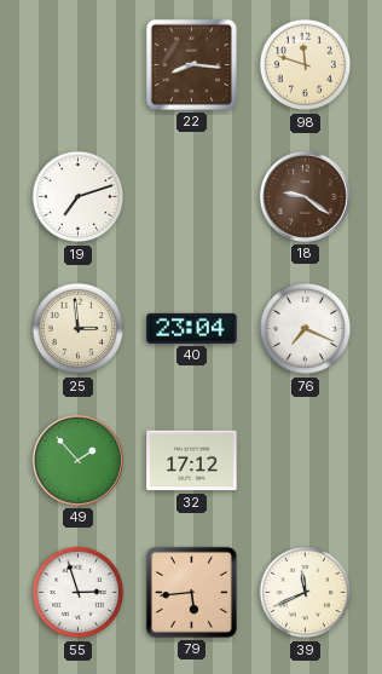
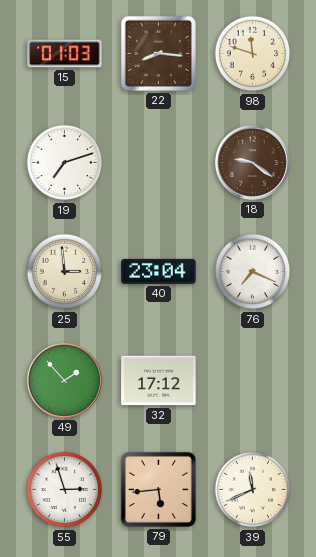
15: none -> 01:03
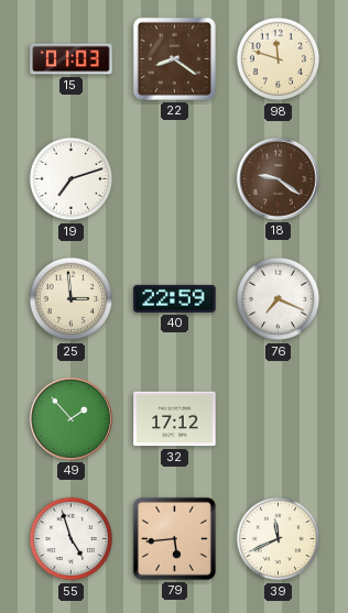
22: 8:16 -> 8:21
40: 23:04 -> 22:59
55: 2:57 -> 4:57
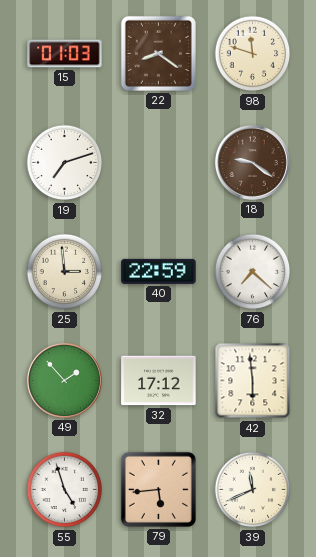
76: 7:19 -> 7:22
42: none -> 5:59
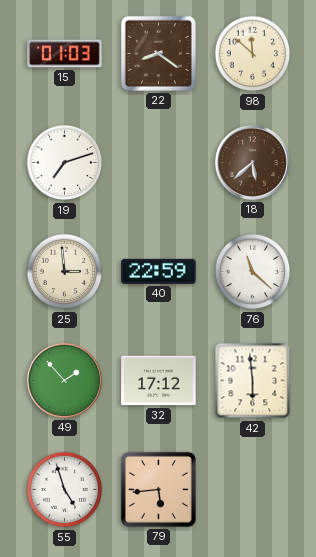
98: 11:48 -> 11:52
18: 9:21 -> 5:38
76: 7:22 -> 11:22
39: 11:41 -> none
